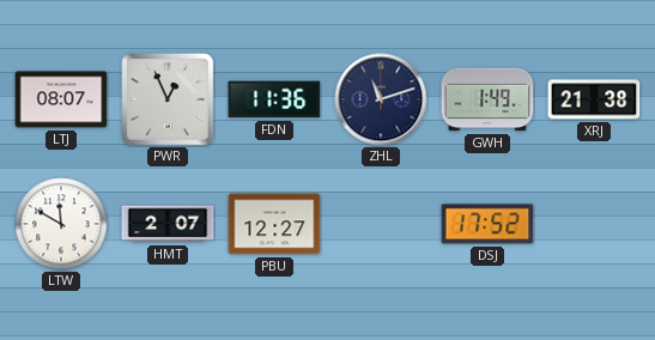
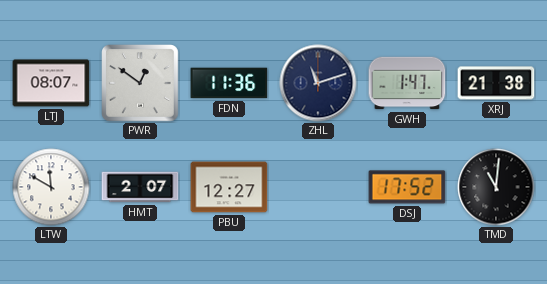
PWR: 12:56 -> 12:51
GWH: 1:49 -> 1:47
TMD: none -> 11:01
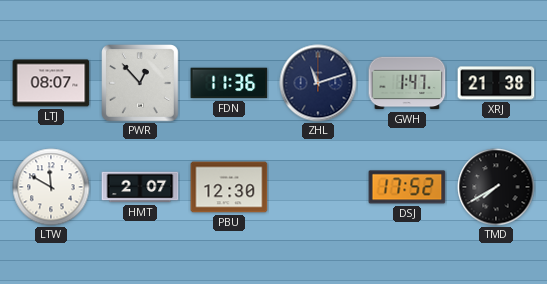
PWR: 12:51 -> 12:53
PBU: 12:27 -> 12:30
TMD: 11:01 -> 7:40
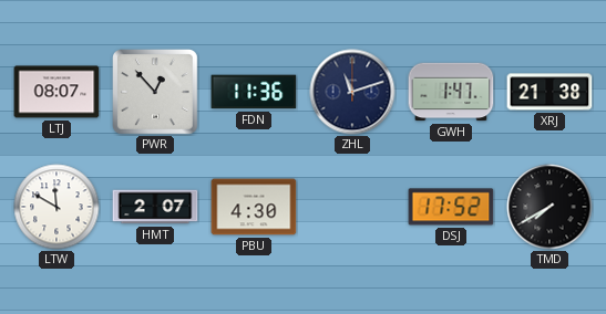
PBU: 12:30 -> 4:30
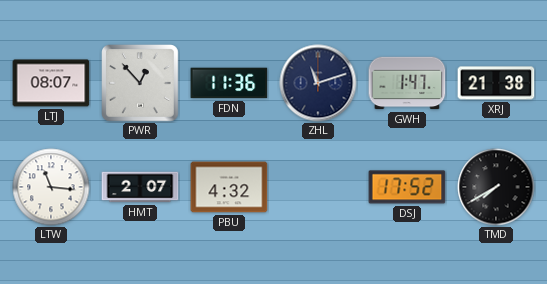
LTW: 11:50 -> 11:16
PBU: 4:30 -> 4:32
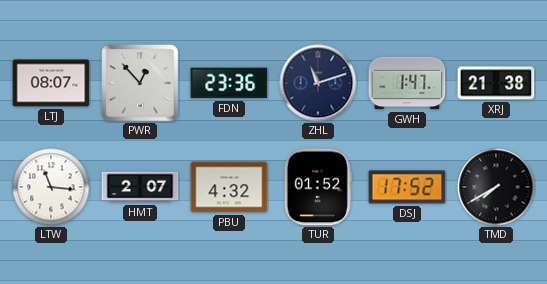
FDN: 11:36 -> 23:36
TUR: none -> 01:52
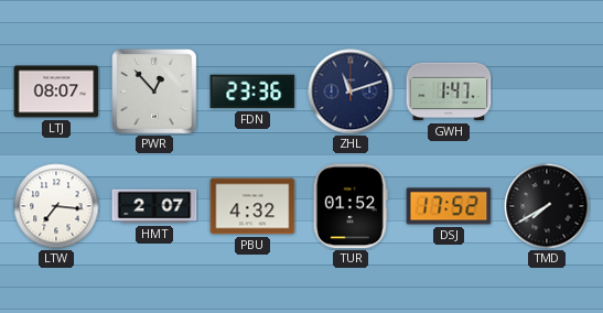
XRJ: 21:38 -> none
LTW: 11:16 -> 7:16
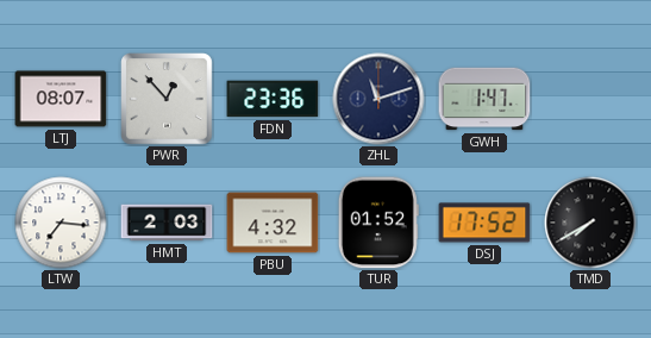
HMT: 2:07 -> 2:03
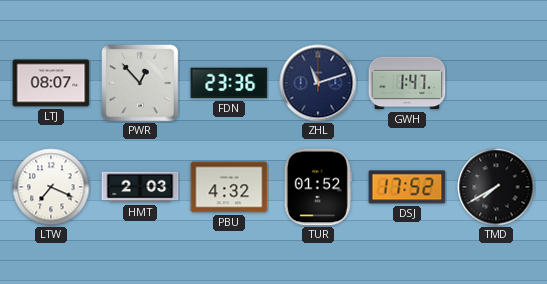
LTW: 7:16 -> 7:19
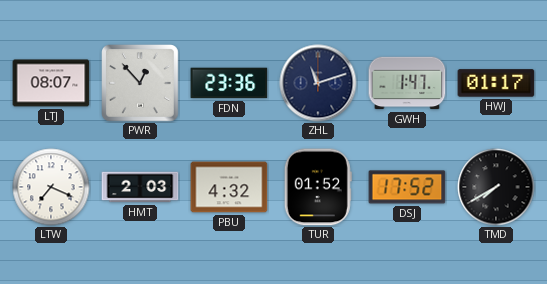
HWJ: none -> 01:17
